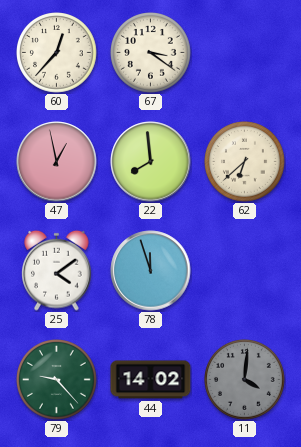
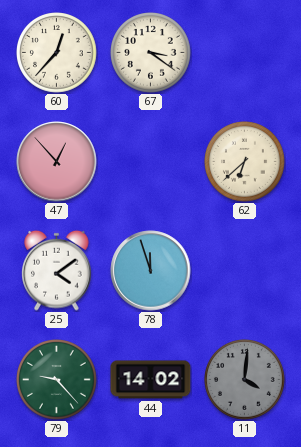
47: 12:58 -> 12:53
22: 7:59 -> none
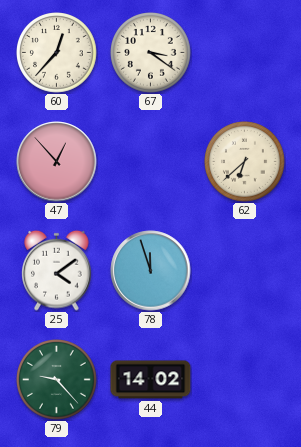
11: 4:01 -> none
